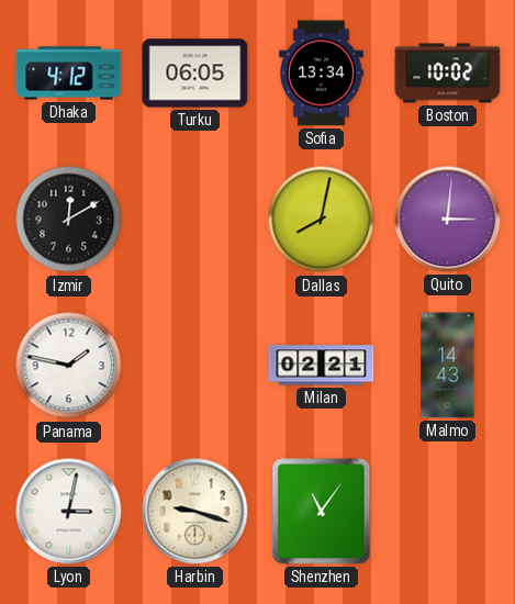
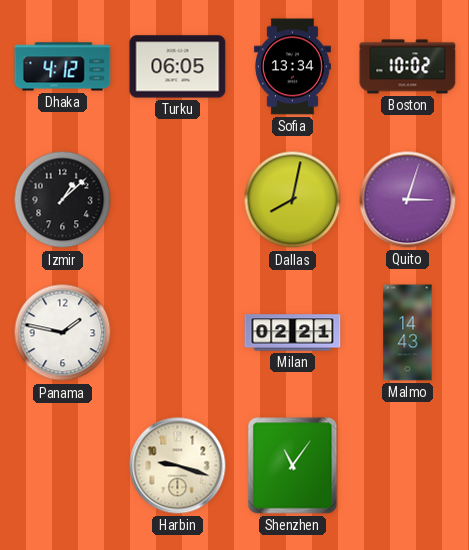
Izmir: 12:10 -> 1:08
Quito: 3:01 -> 3:03
Lyon: 3:02 -> none
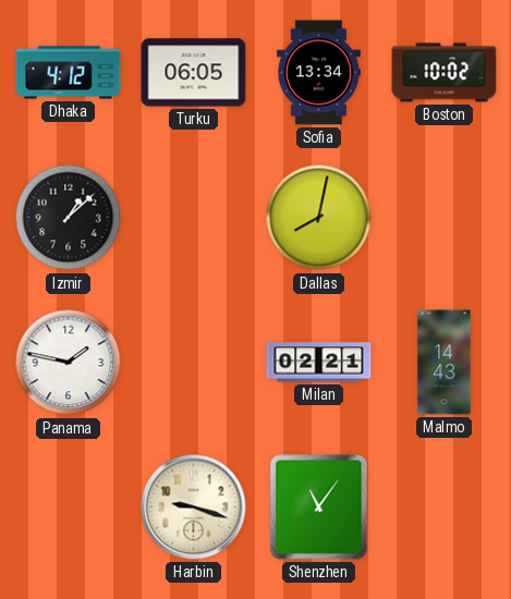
Quito: 3:03 -> none
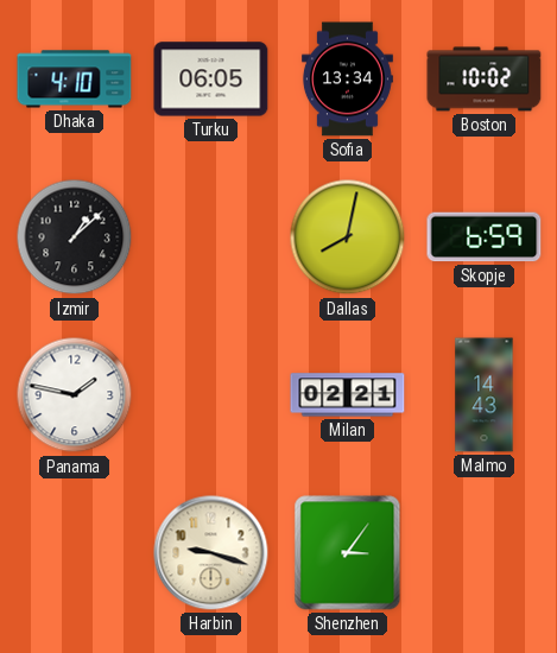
Dhaka: 4:12 -> 4:10
Skopje: none -> 6:59
Shenzhen: 11:06 -> 3:06
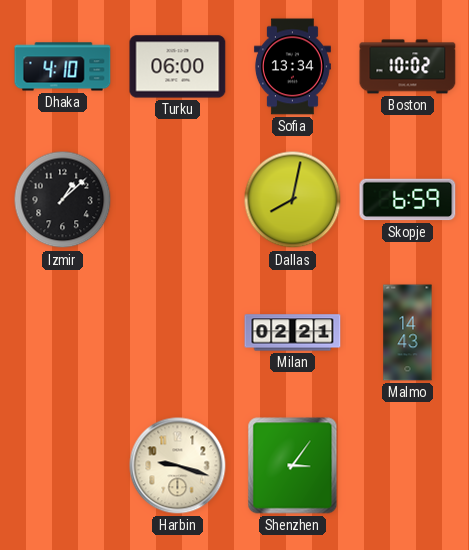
Turku: 06:05 -> 06:00
Panama: 1:47 -> none
